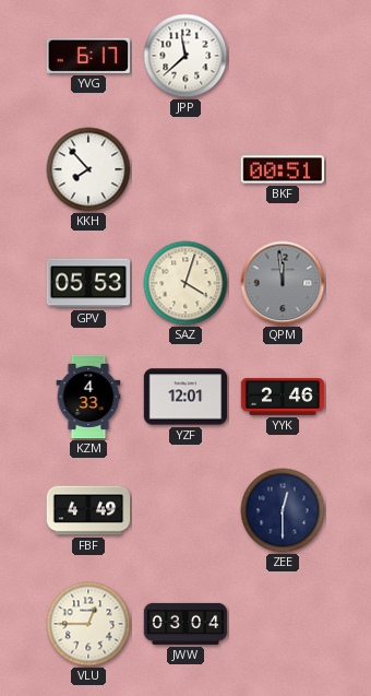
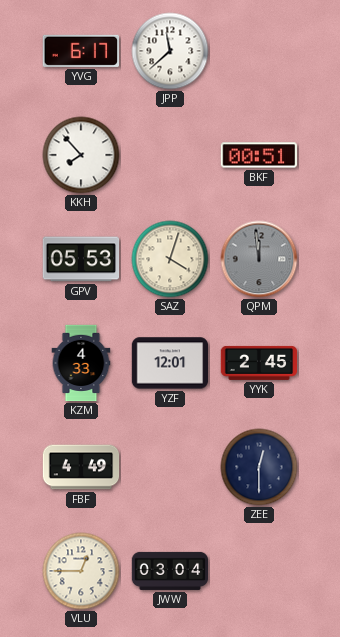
YYK: 2:46 -> 2:45
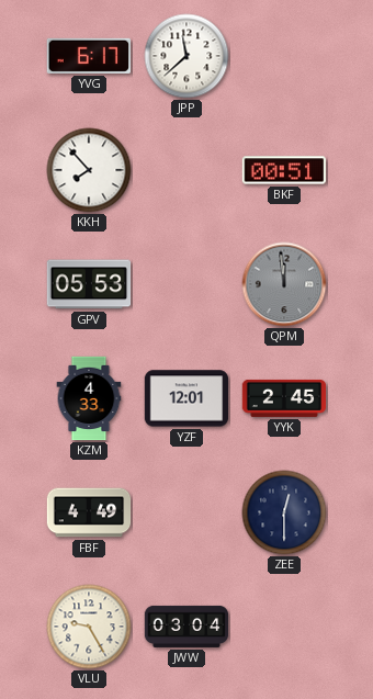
SAZ: 4:03 -> none
VLU: 12:45 -> 9:25
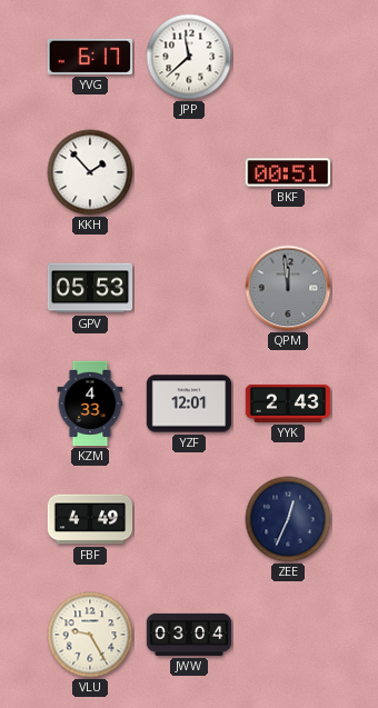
KKH: 7:53 -> 1:53
YYK: 2:45 -> 2:43
ZEE: 12:30 -> 12:34
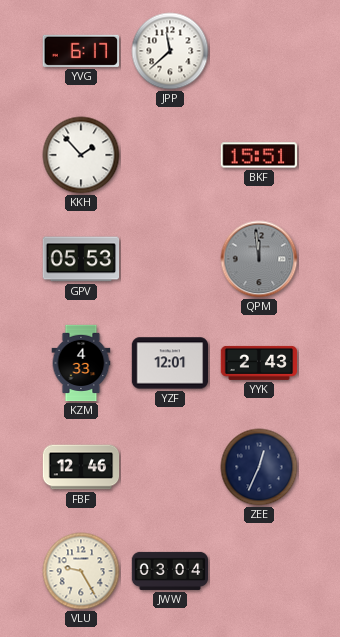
BKF: 00:51 -> 15:51
FBF: 4:49 -> 12:46
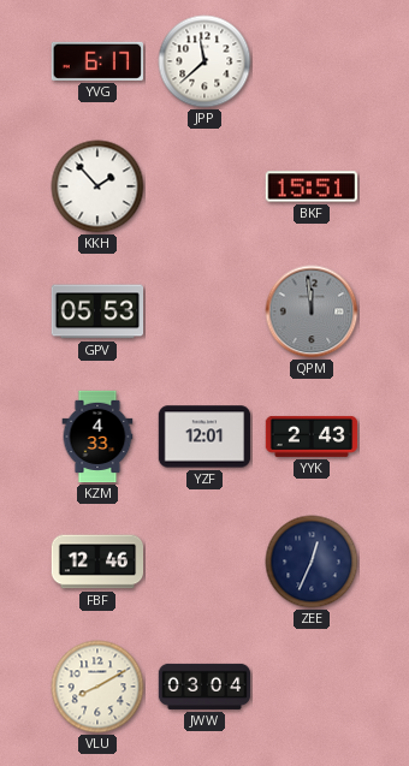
VLU: 9:25 -> 8:10
